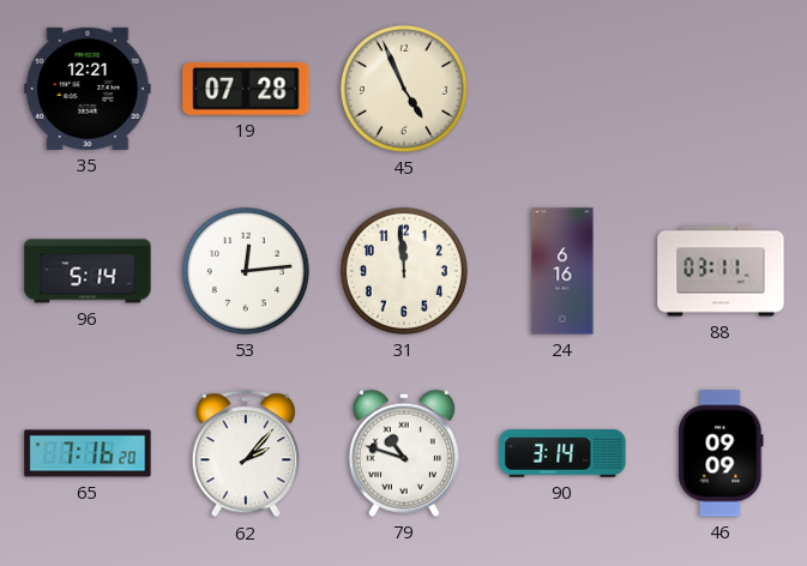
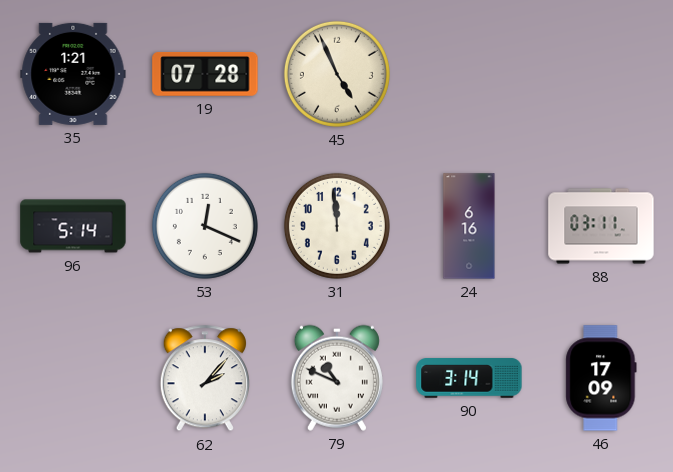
35: 12:21 -> 1:21
53: 12:14 -> 12:19
65: 7:16 -> none
79: 10:48 -> 10:49
46: 09:09 -> 17:09
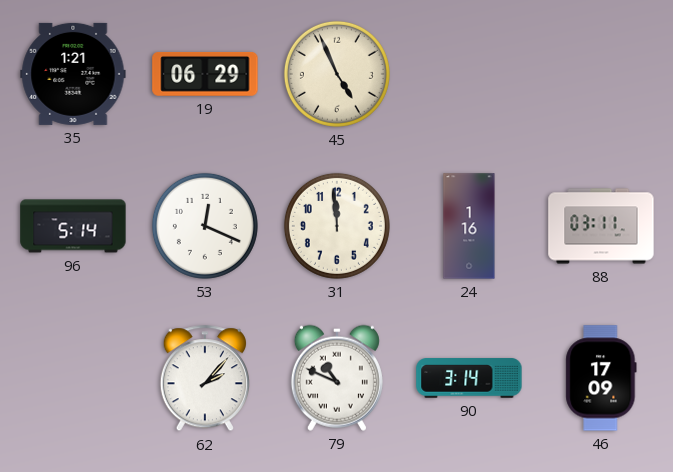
19: 07:28 -> 06:29
24: 6:16 -> 1:16
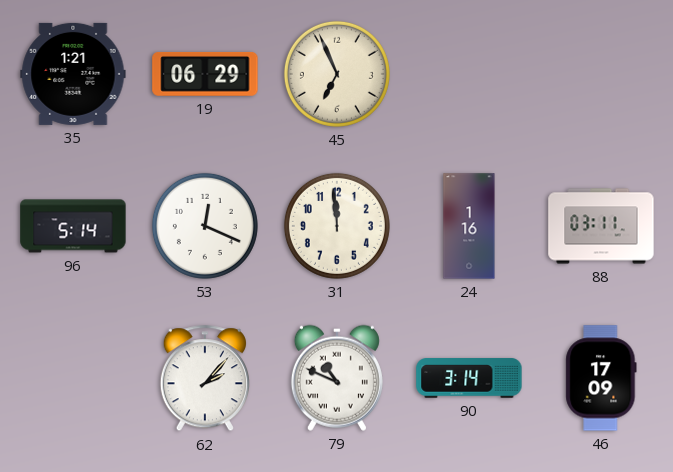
45: 4:56 -> 6:56
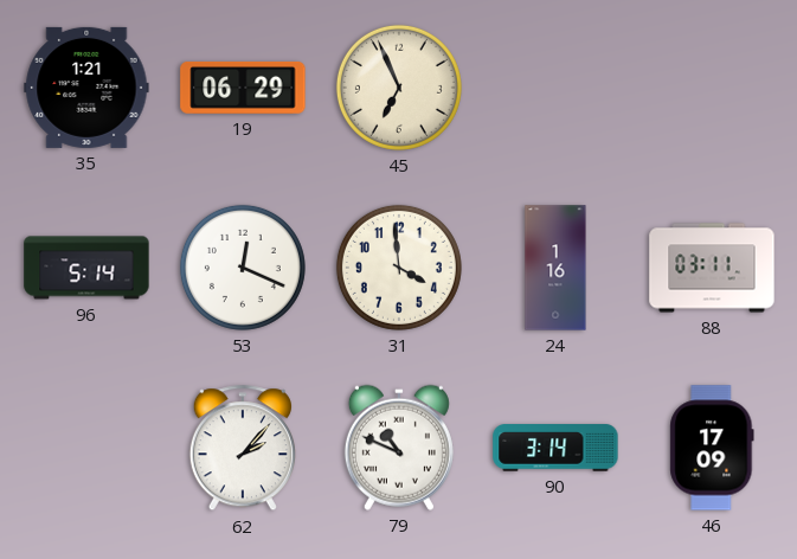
31: 11:59 -> 3:59
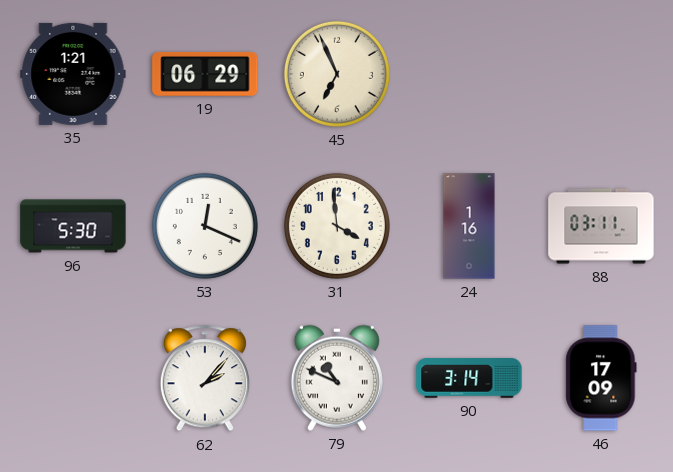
96: 5:14 -> 5:30
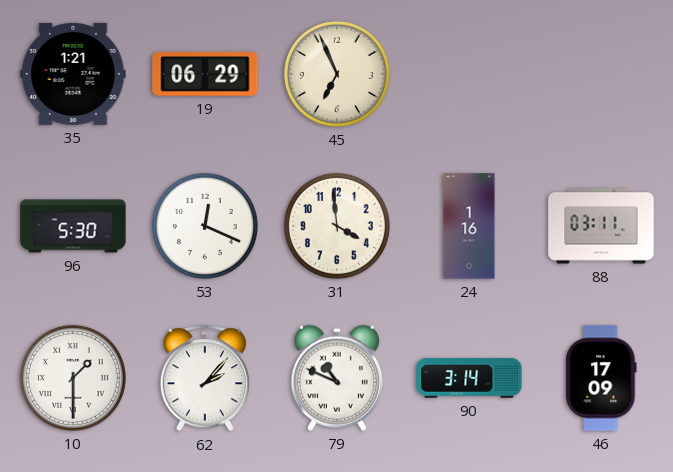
10: none -> 1:30
